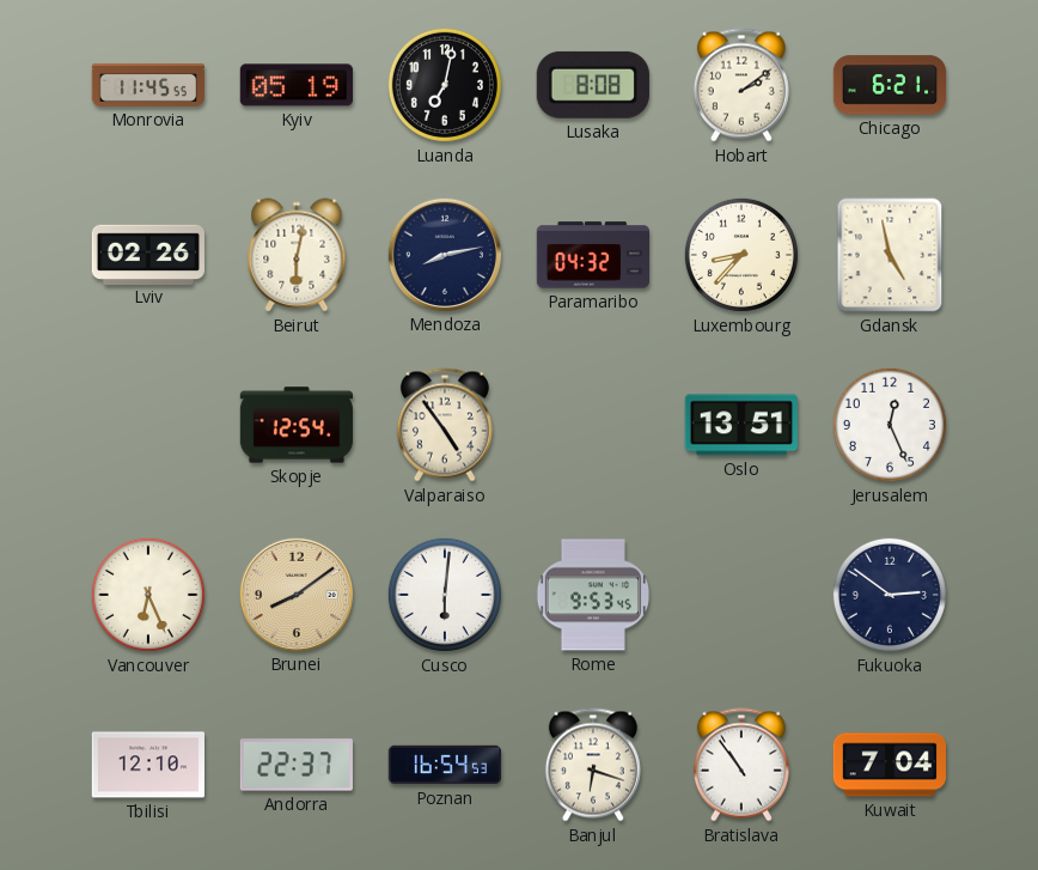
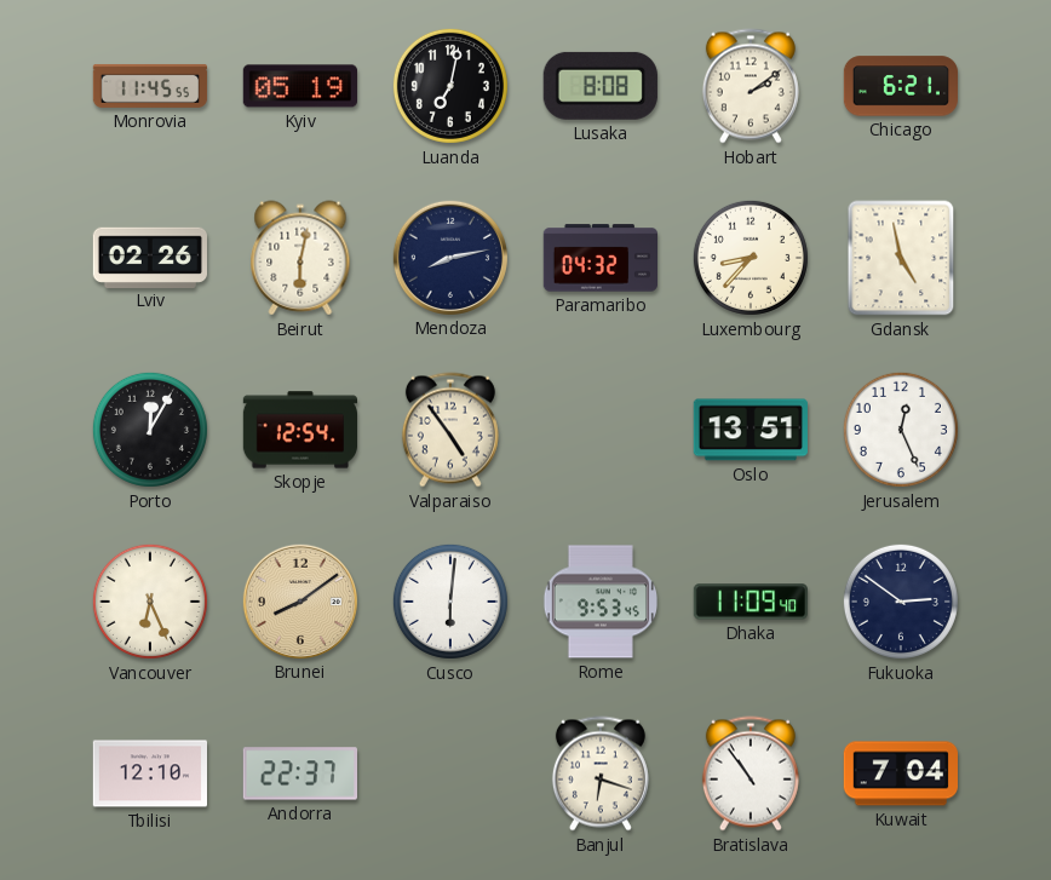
Porto: none -> 12:05
Dhaka: none -> 11:09
Poznan: 16:54 -> none
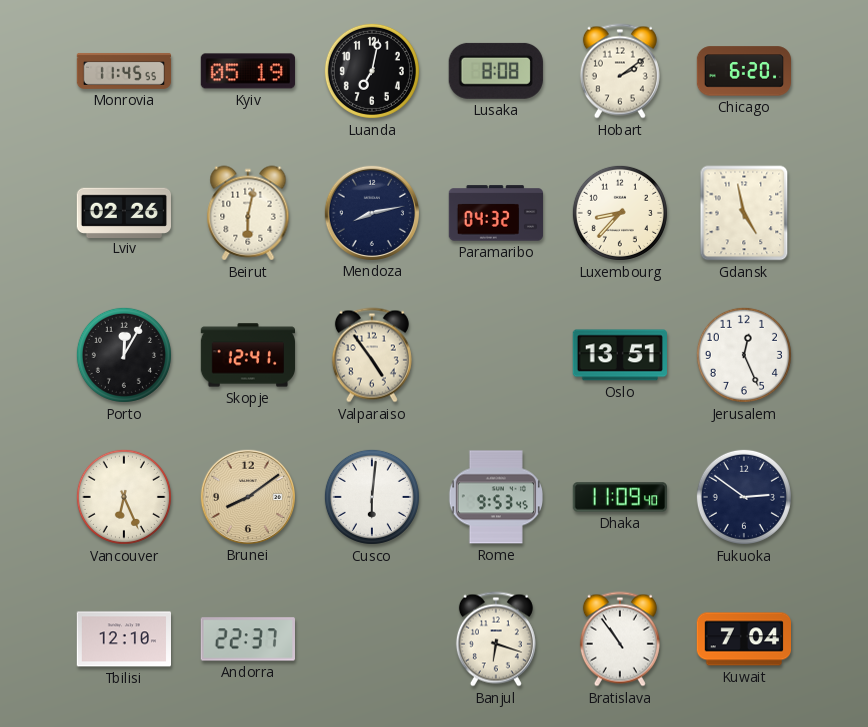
Chicago: 6:21 -> 6:20
Skopje: 12:54 -> 12:41
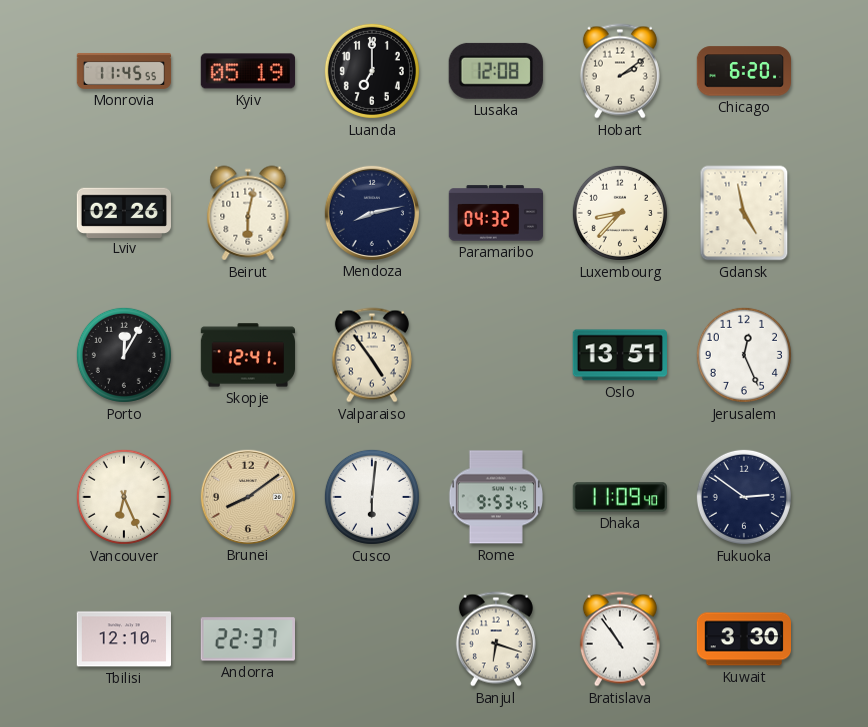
Luanda: 7:02 -> 7:00
Lusaka: 8:08 -> 12:08
Kuwait: 7:04 -> 3:30
